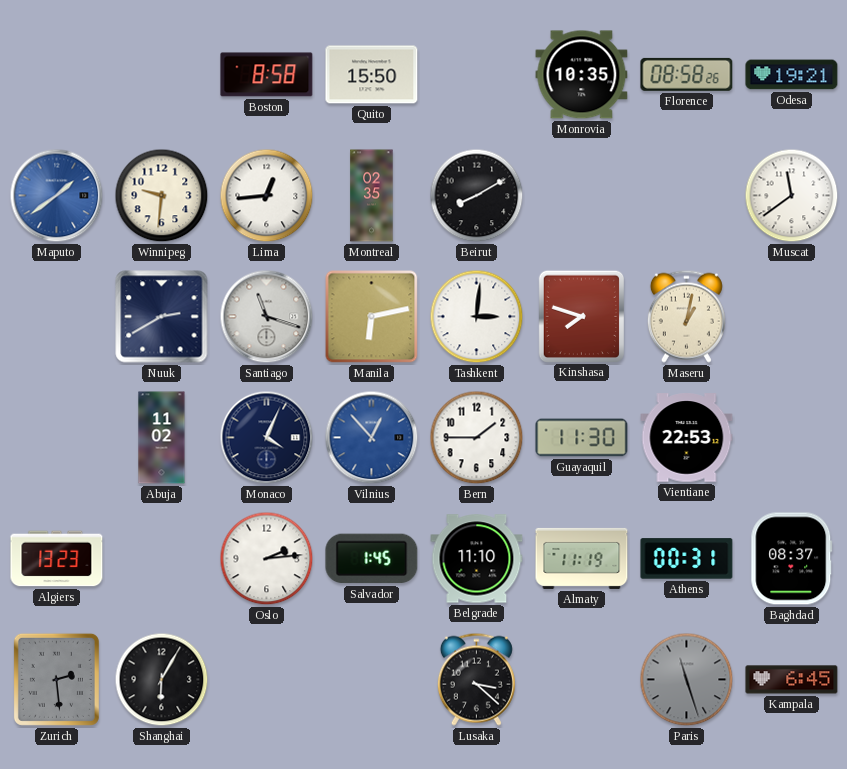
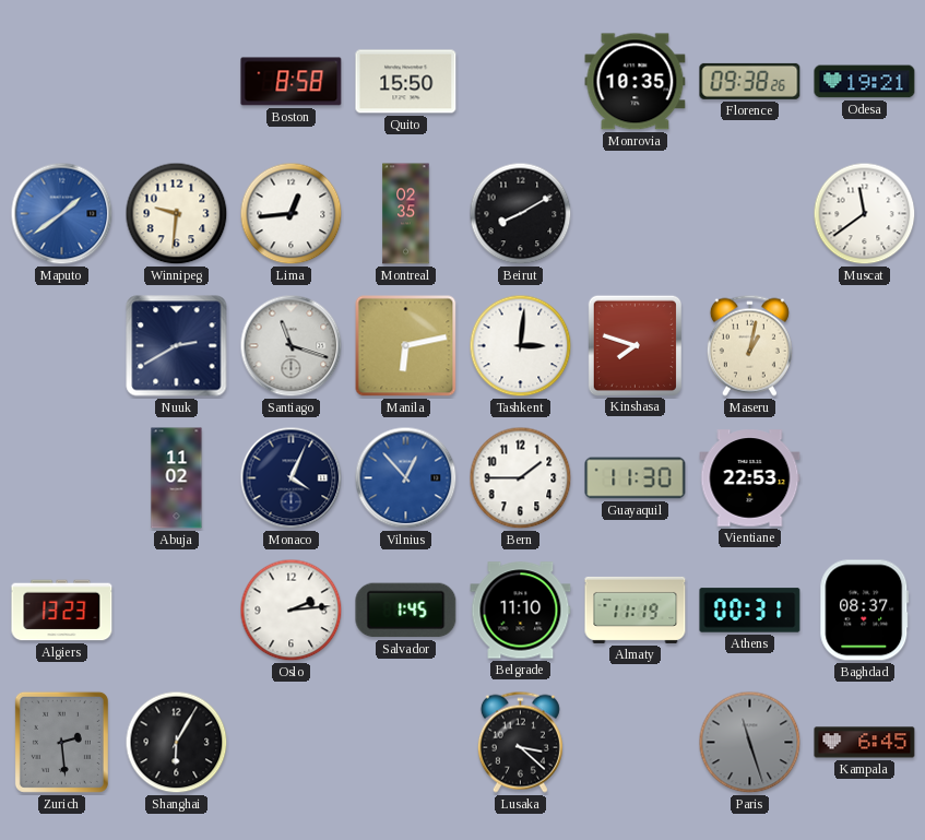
Florence: 08:58 -> 09:38
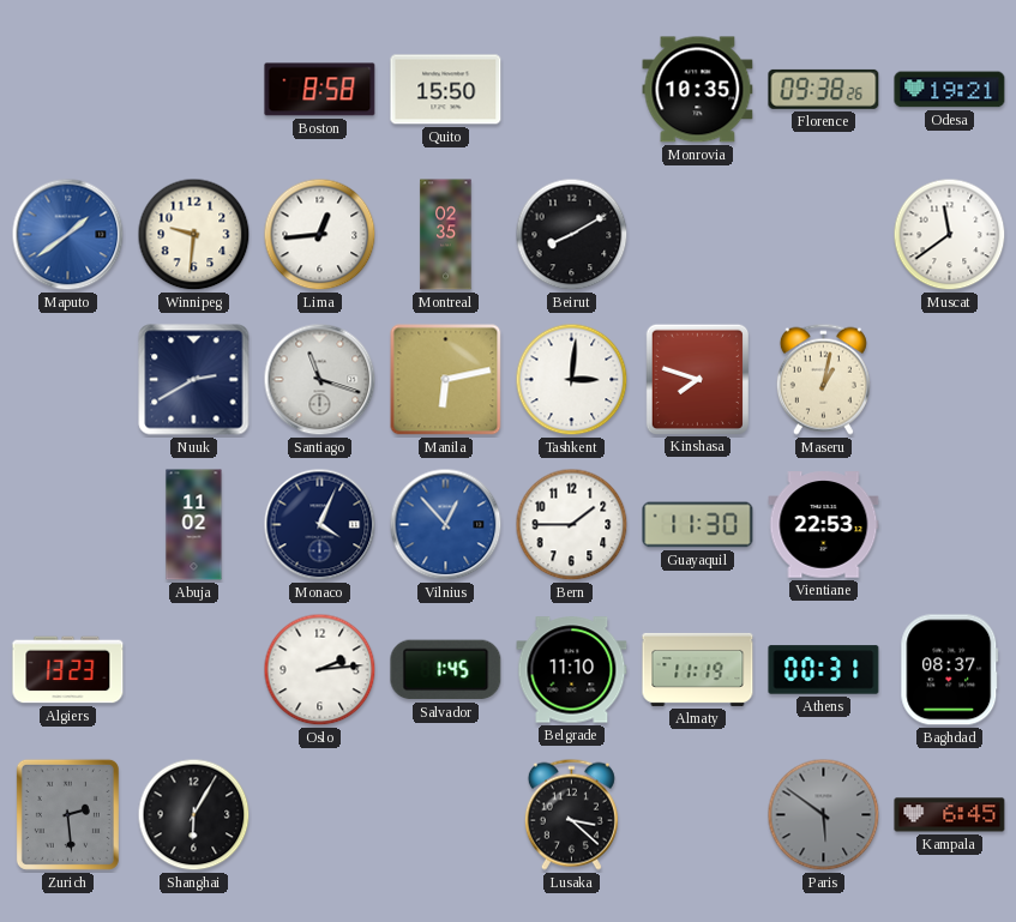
Paris: 11:27 -> 5:51
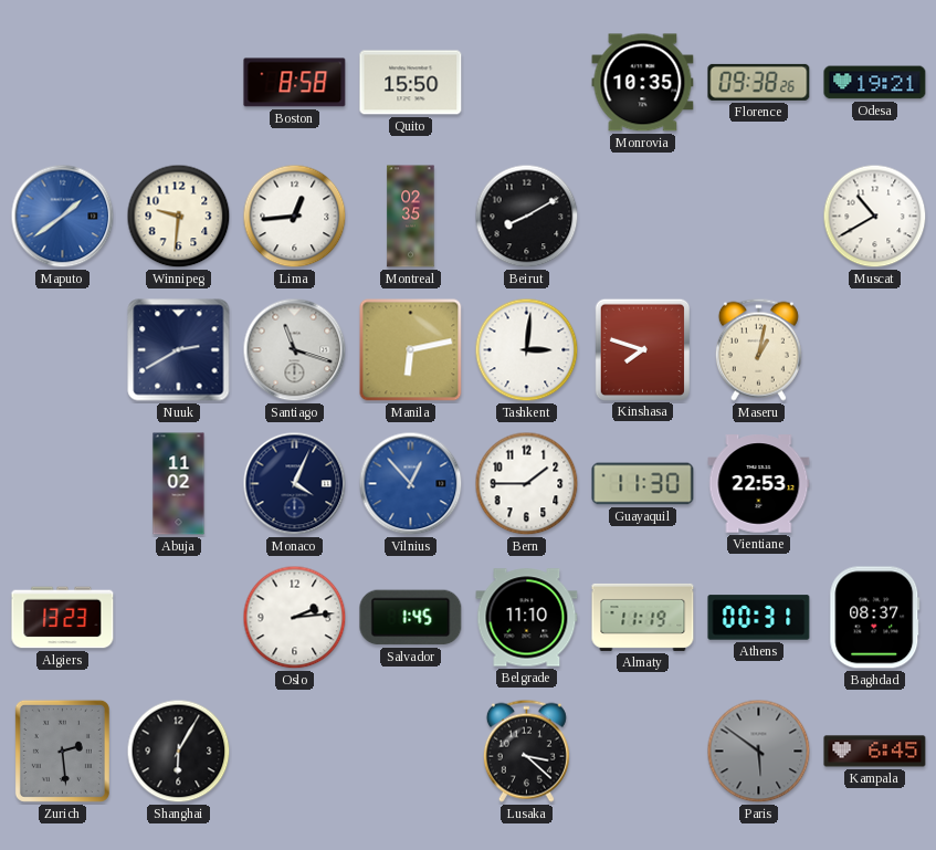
Muscat: 11:39 -> 10:40
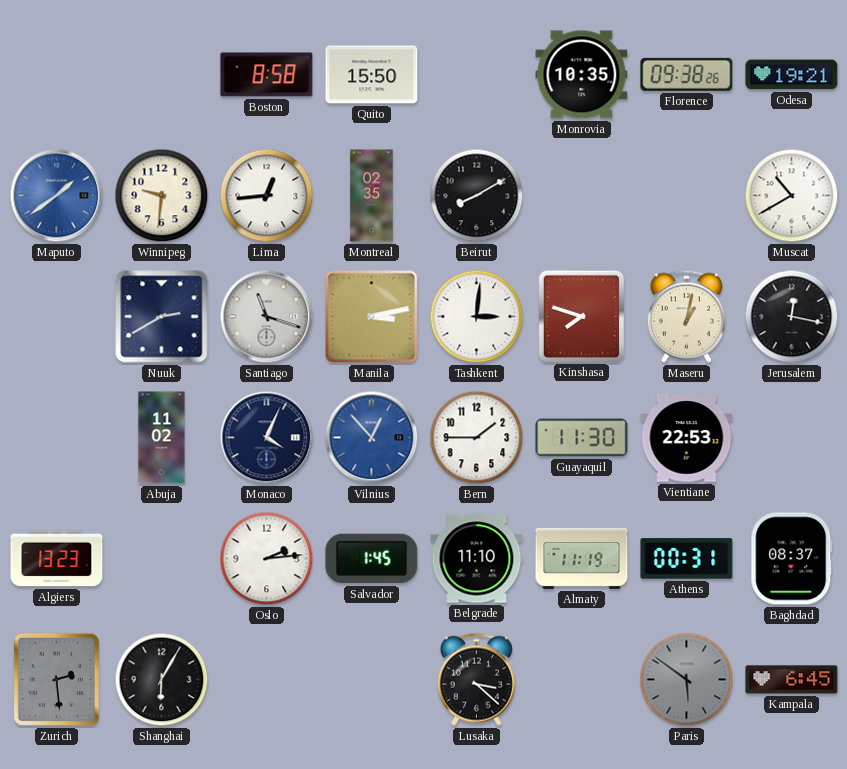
Manila: 6:13 -> 3:13
Jerusalem: none -> 12:17
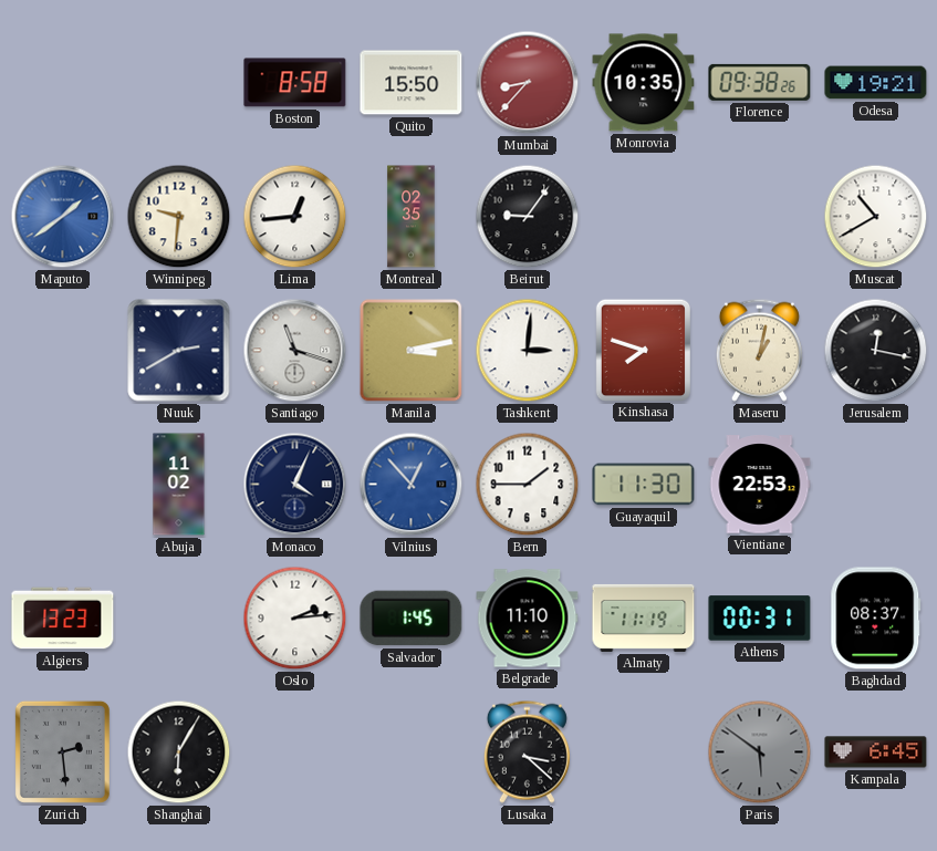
Mumbai: none -> 8:37
Beirut: 8:10 -> 9:06
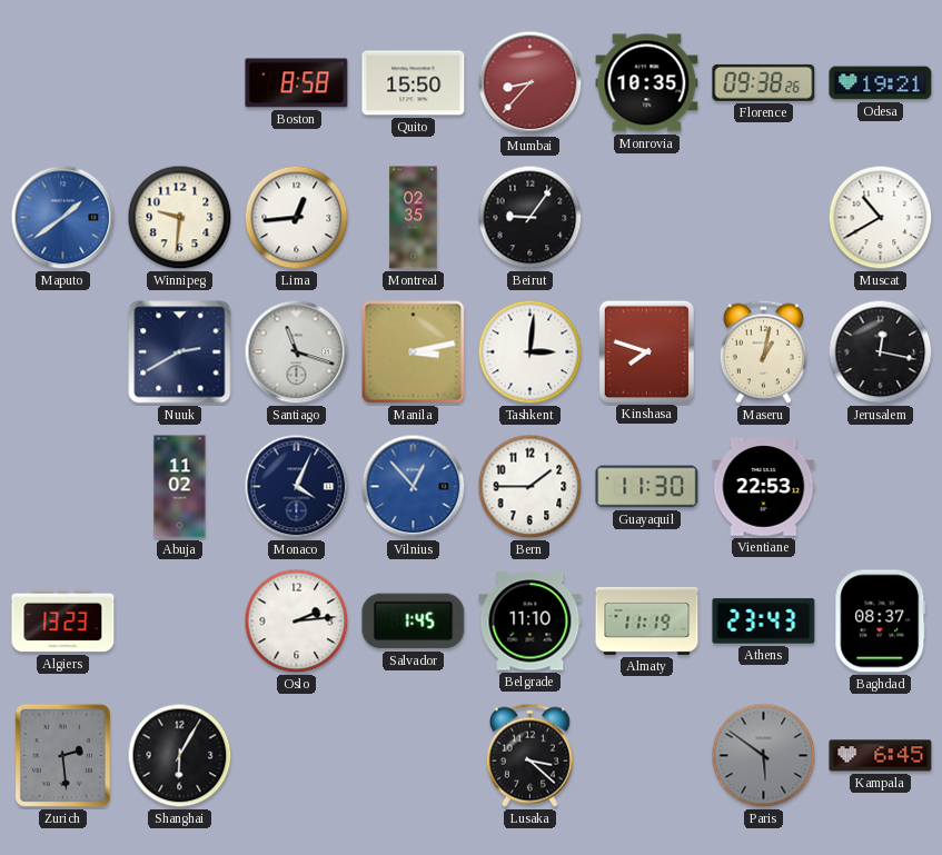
Athens: 00:31 -> 23:43
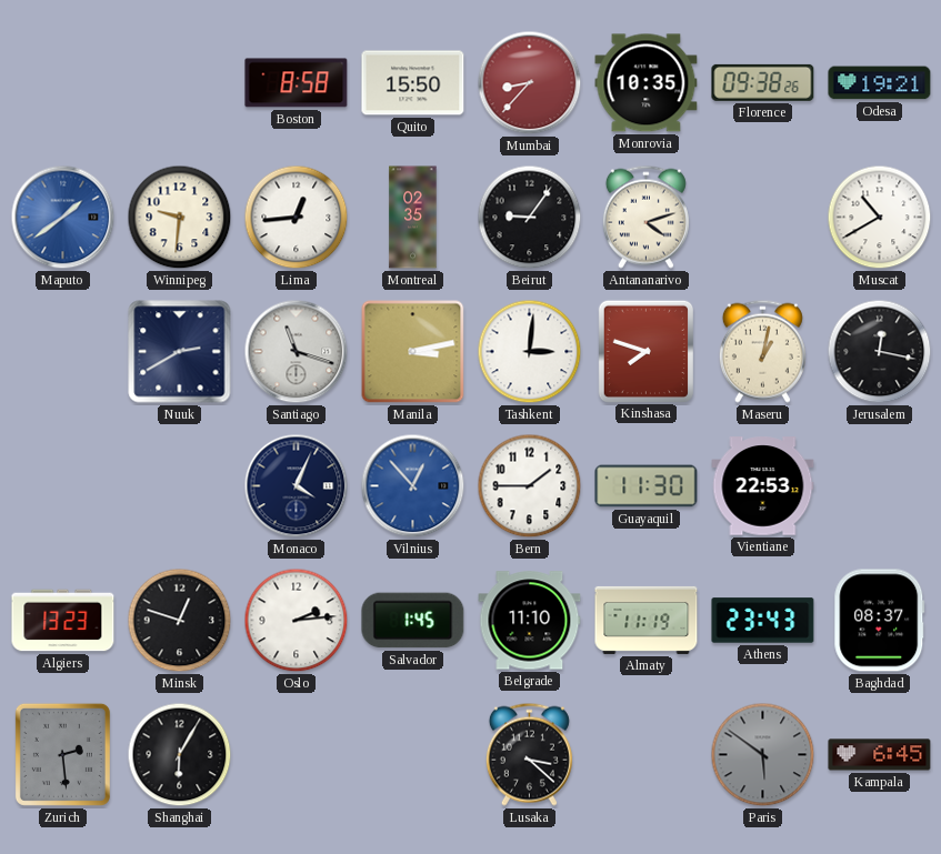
Antananarivo: none -> 4:12
Abuja: 11:02 -> none
Minsk: none -> 12:48
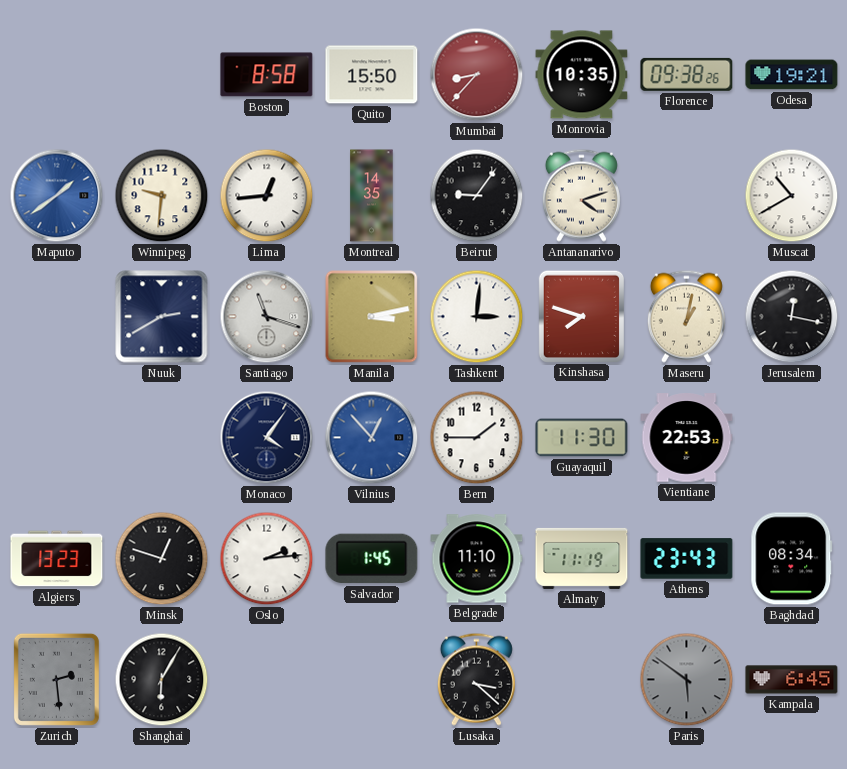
Montreal: 02:35 -> 14:35
Monaco: 4:04 -> 4:06
Baghdad: 08:37 -> 08:34
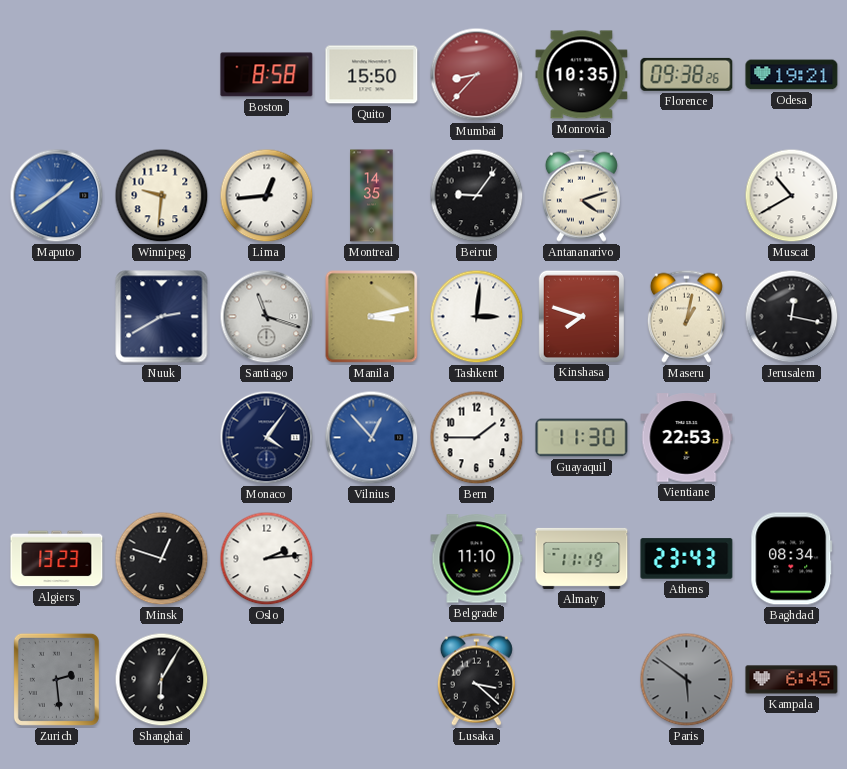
Salvador: 1:45 -> none
